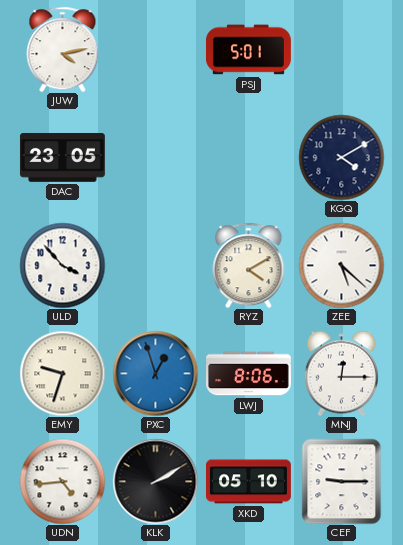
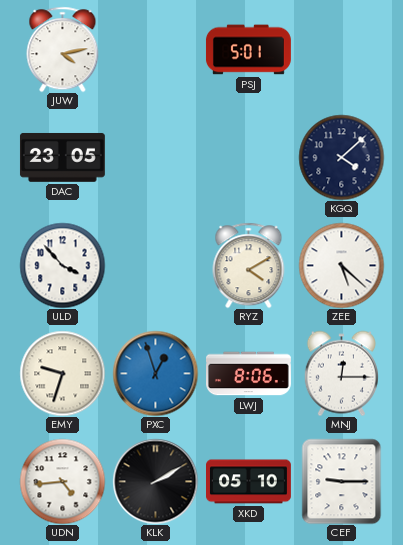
KGQ: 4:10 -> 4:08
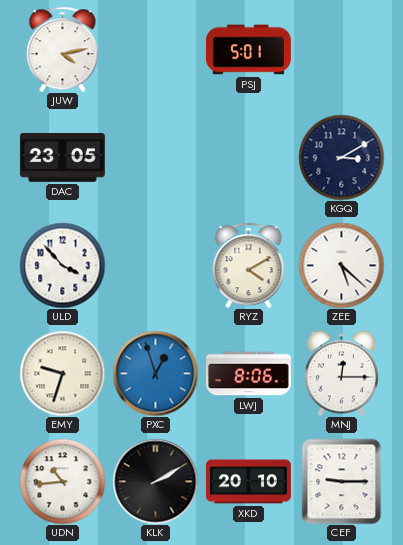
KGQ: 4:08 -> 3:10
UDN: 4:44 -> 10:44
XKD: 05:10 -> 20:10
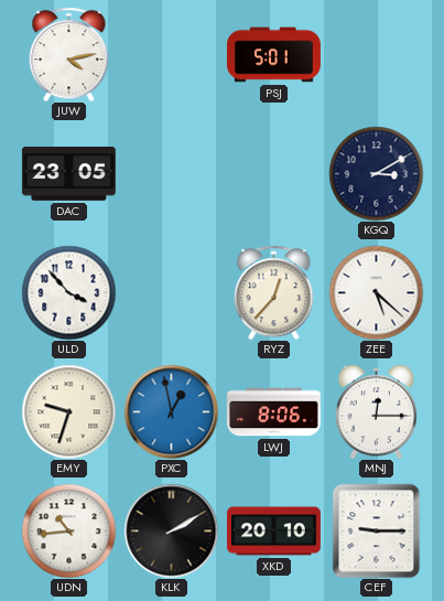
RYZ: 4:10 -> 12:37
PXC: 12:57 -> 12:58
